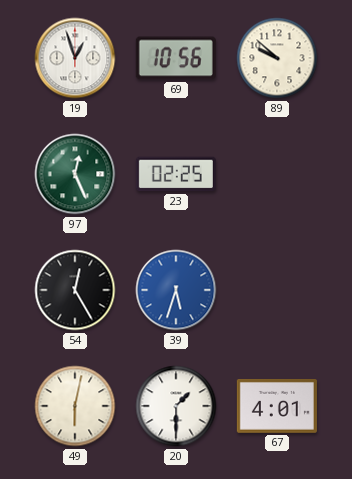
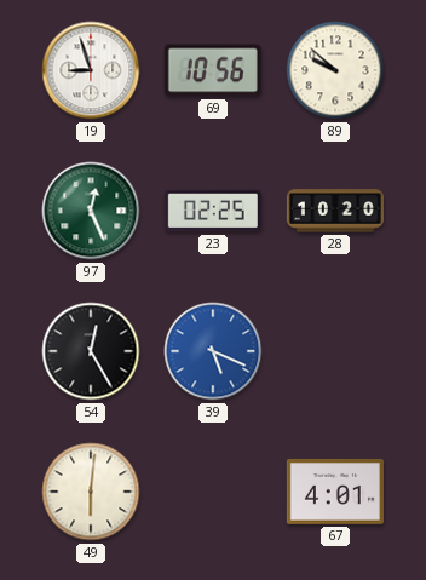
19: 12:57 -> 8:57
28: none -> 10:20
39: 5:33 -> 5:19
49: 6:02 -> 6:01
20: 1:30 -> none
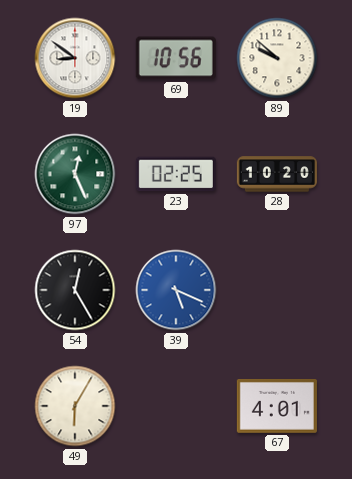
19: 8:57 -> 8:51
49: 6:01 -> 6:05
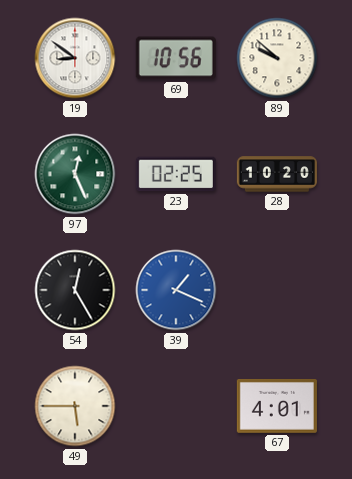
39: 5:19 -> 1:19
49: 6:05 -> 5:45
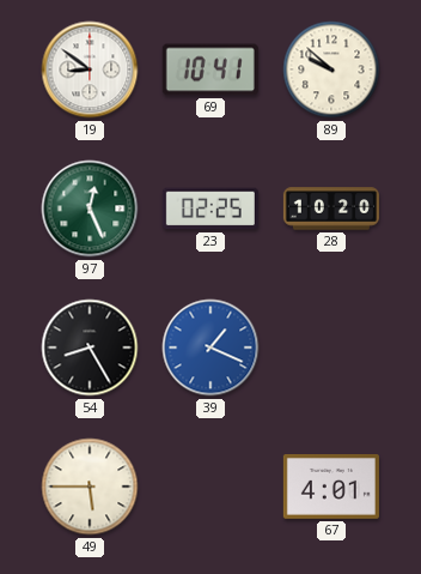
69: 10:56 -> 10:41
54: 12:25 -> 8:25
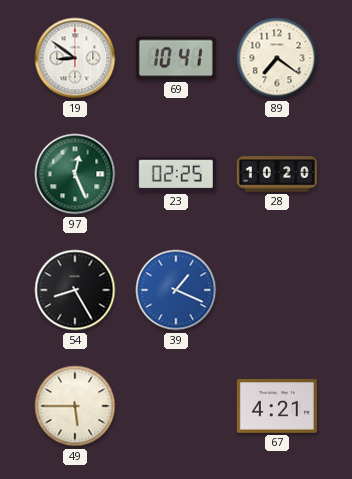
89: 9:52 -> 7:21
67: 4:01 -> 4:21
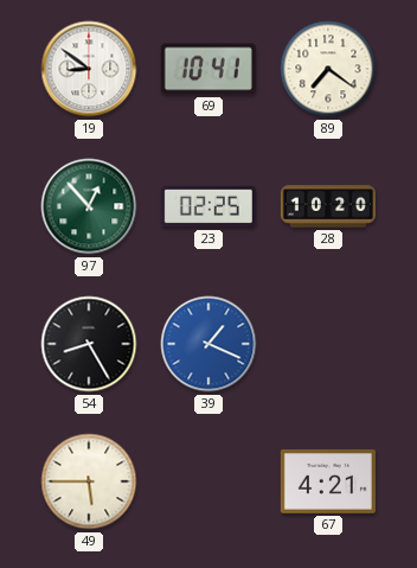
97: 12:26 -> 12:53
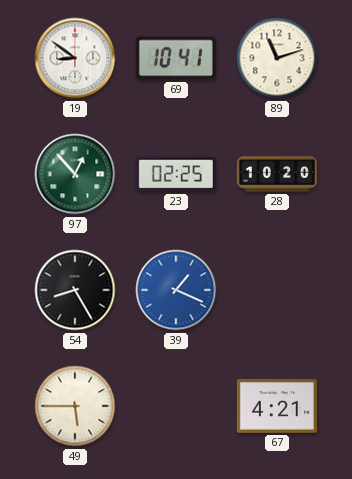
89: 7:21 -> 11:12
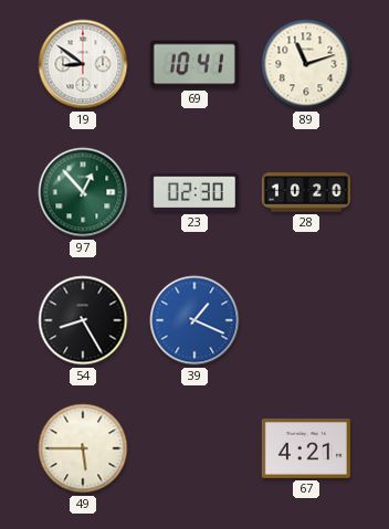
23: 02:25 -> 02:30
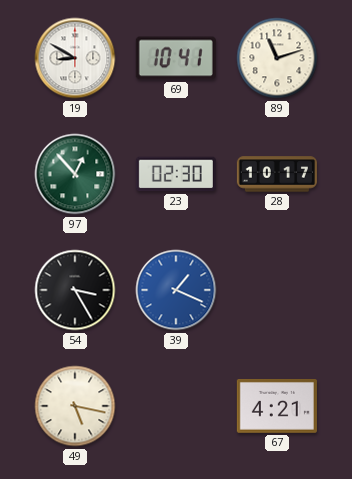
19: 8:51 -> 8:50
28: 10:20 -> 10:17
54: 8:25 -> 3:25
49: 5:45 -> 5:17
